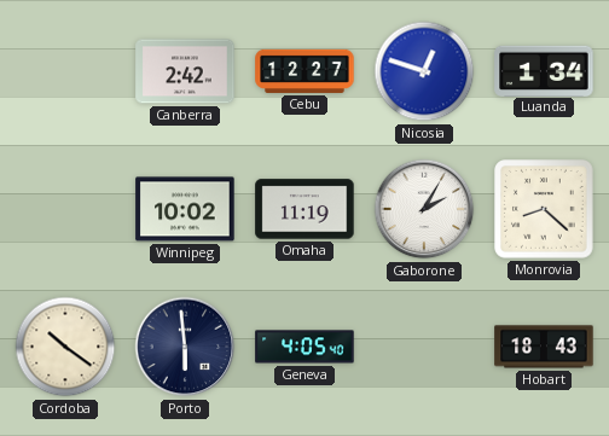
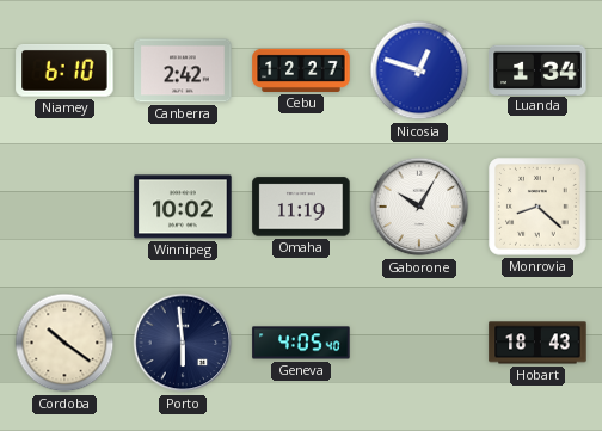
Niamey: none -> 6:10
Gaborone: 2:05 -> 10:05
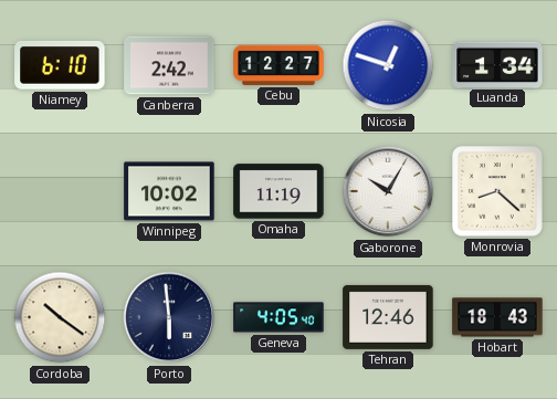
Tehran: none -> 12:46
